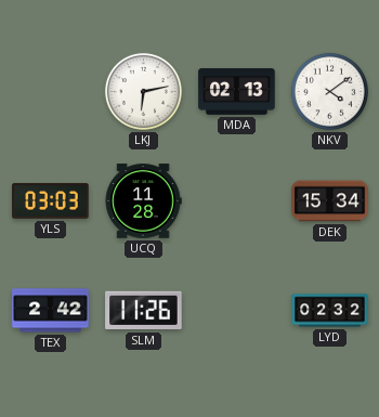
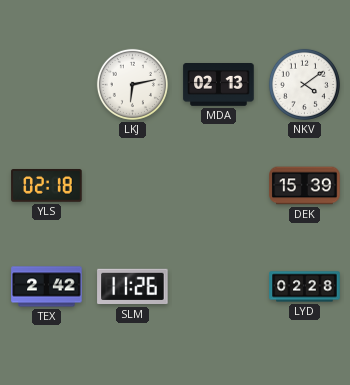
YLS: 03:03 -> 02:18
UCQ: 11:28 -> none
DEK: 15:34 -> 15:39
LYD: 02:32 -> 02:28
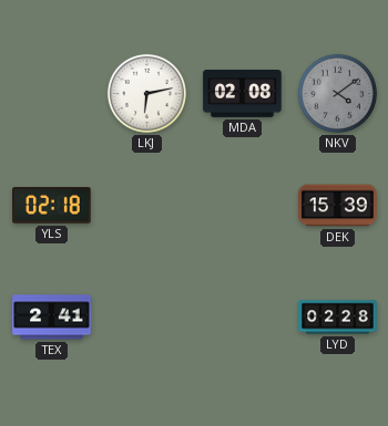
MDA: 02:13 -> 02:08
NKV dial: white -> grey
TEX: 2:42 -> 2:41
SLM: 11:26 -> none
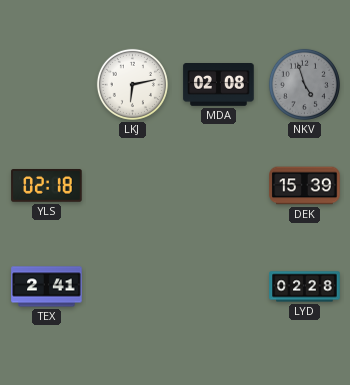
NKV: 4:09 -> 4:57
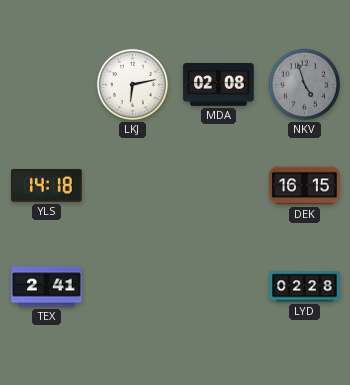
YLS: 02:18 -> 14:18
DEK: 15:39 -> 16:15
